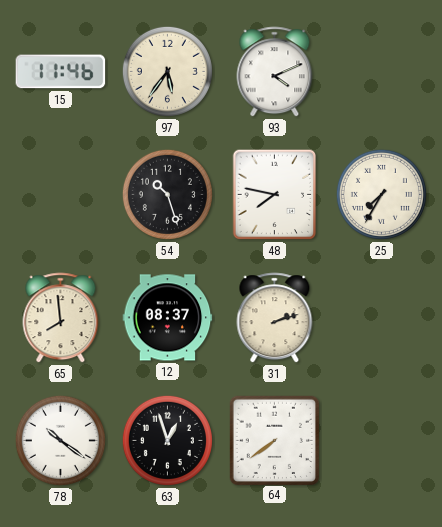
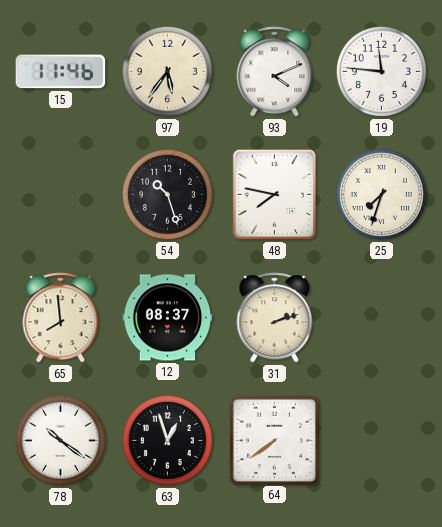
19: none -> 11:46
25: 7:35 -> 7:33
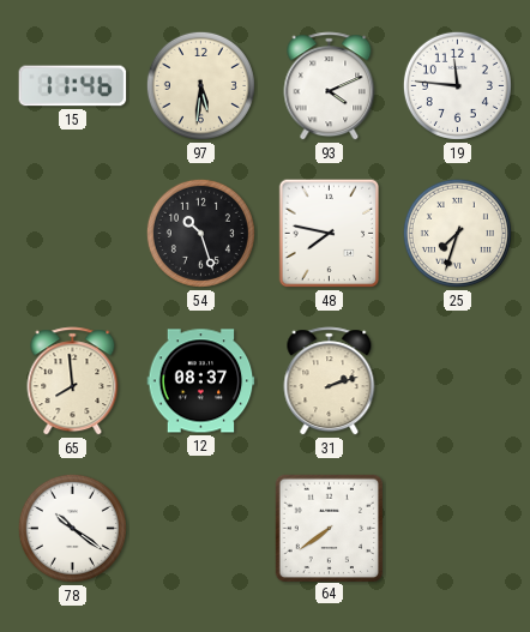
97: 5:36 -> 5:31
63: 12:57 -> none
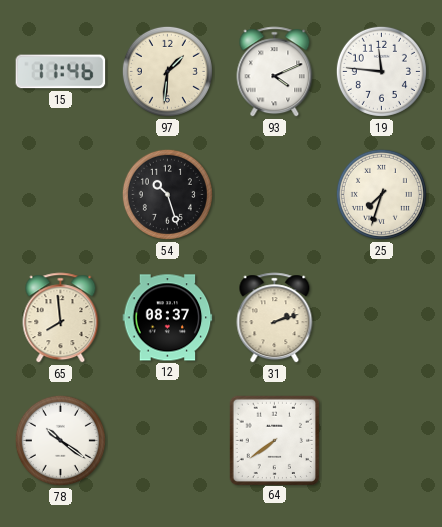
97: 5:31 -> 1:31
48: 7:47 -> none
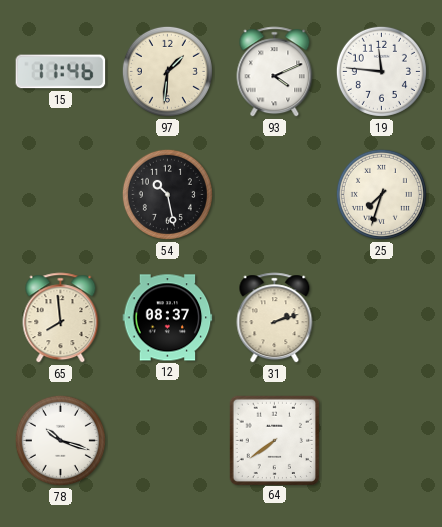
54: 10:27 -> 10:28
78: 10:21 -> 10:18
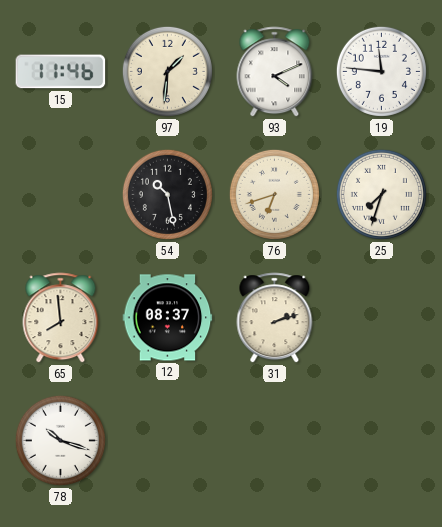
76: none -> 6:42
64: 7:39 -> none
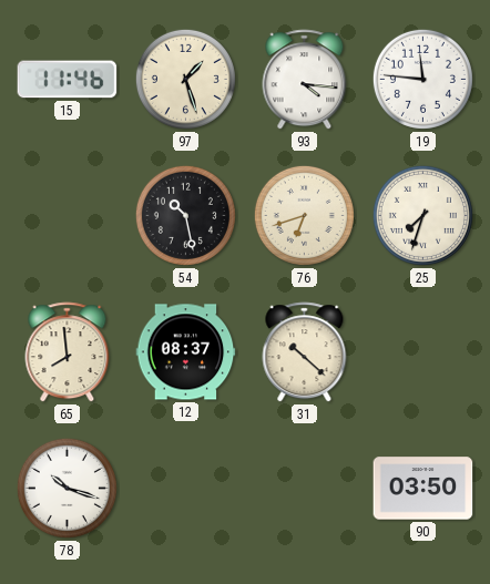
97: 1:31 -> 1:27
93: 4:11 -> 4:16
31: 2:12 -> 10:22
90: none -> 03:50
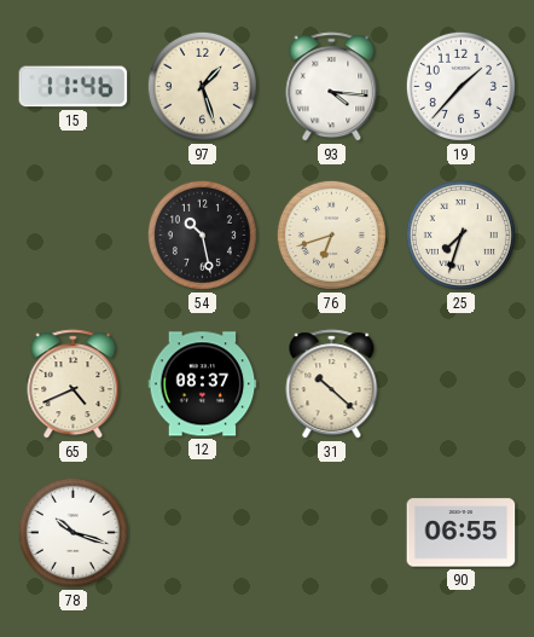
19: 11:46 -> 1:37
65: 7:59 -> 4:41
90: 03:50 -> 06:55
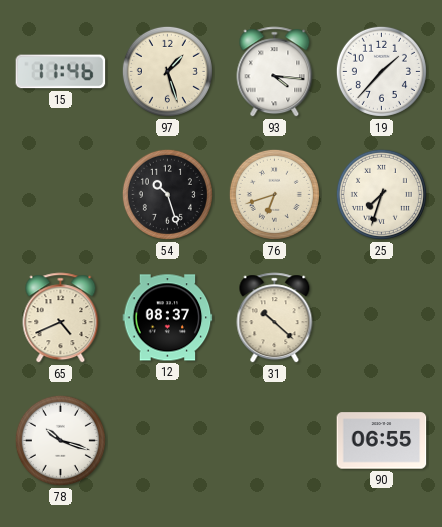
54: 10:28 -> 10:27
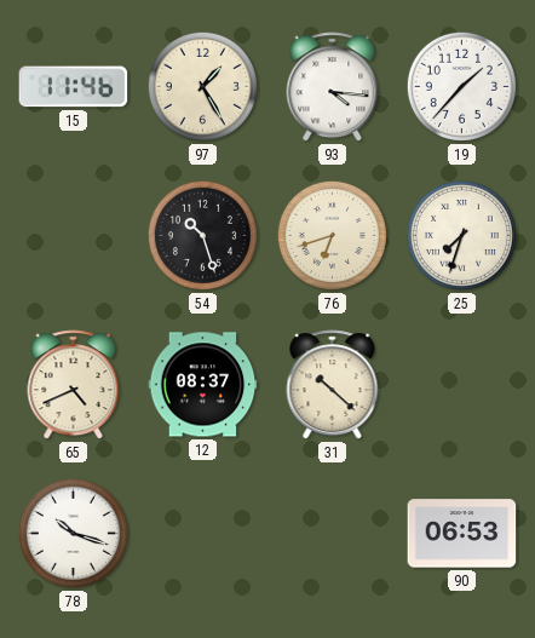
97: 1:27 -> 1:25
90: 06:55 -> 06:53
